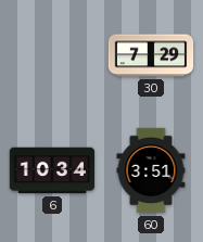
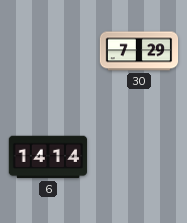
6: 10:34 -> 14:14
60: 3:51 -> none
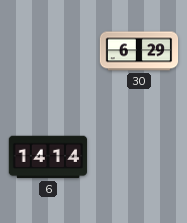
30: 7:29 -> 6:29
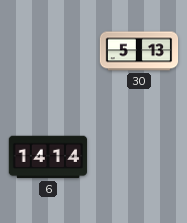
30: 6:29 -> 5:13
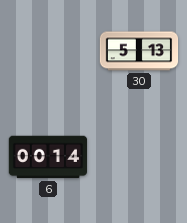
6: 14:14 -> 00:14
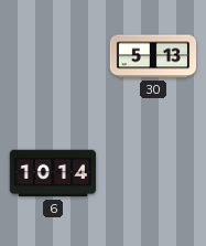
6: 00:14 -> 10:14
